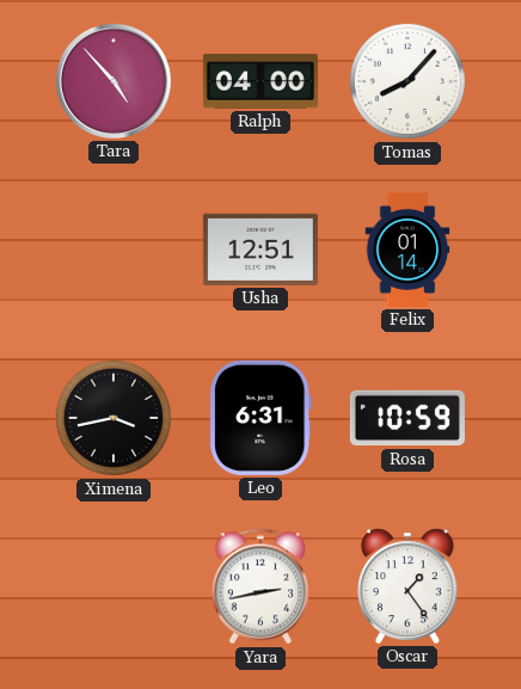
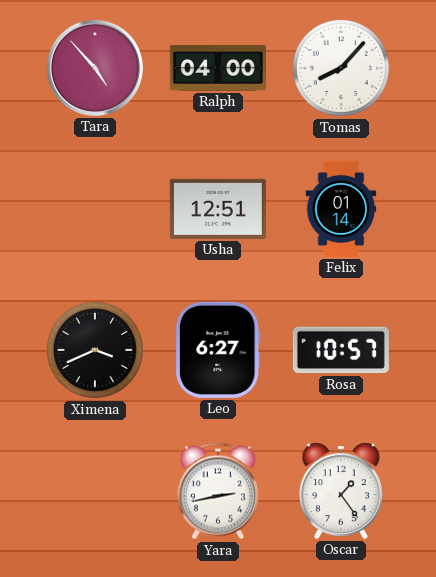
Ximena: 3:43 -> 3:41
Leo: 6:31 -> 6:27
Rosa: 10:59 -> 10:57
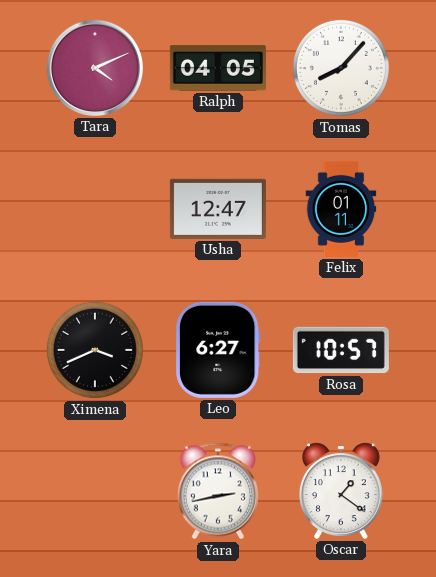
Tara: 4:53 -> 4:11
Ralph: 04:00 -> 04:05
Usha: 12:51 -> 12:47
Felix: 01:14 -> 01:11
Oscar: 1:24 -> 1:21
